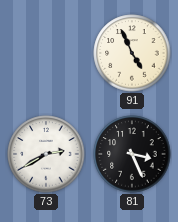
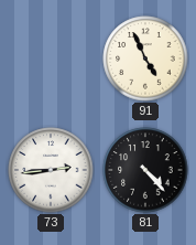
73: 2:40 -> 2:44
81: 3:26 -> 4:23
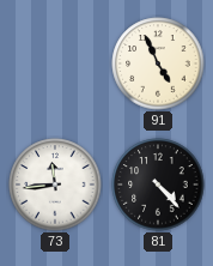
73: 2:44 -> 11:44
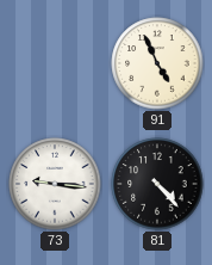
73: 11:44 -> 9:16
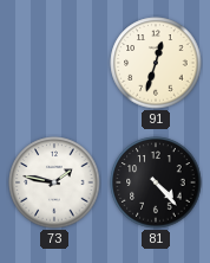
91: 4:56 -> 12:33
73: 9:16 -> 1:47
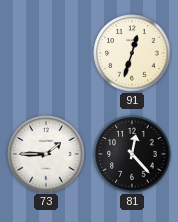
73: 1:47 -> 1:45
81: 4:23 -> 12:23
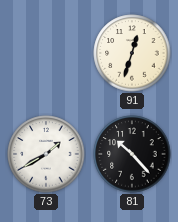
73: 1:45 -> 1:40
81: 12:23 -> 10:23
